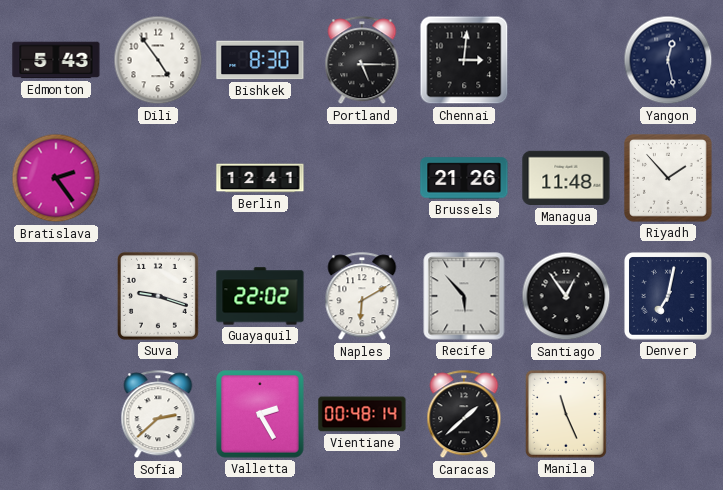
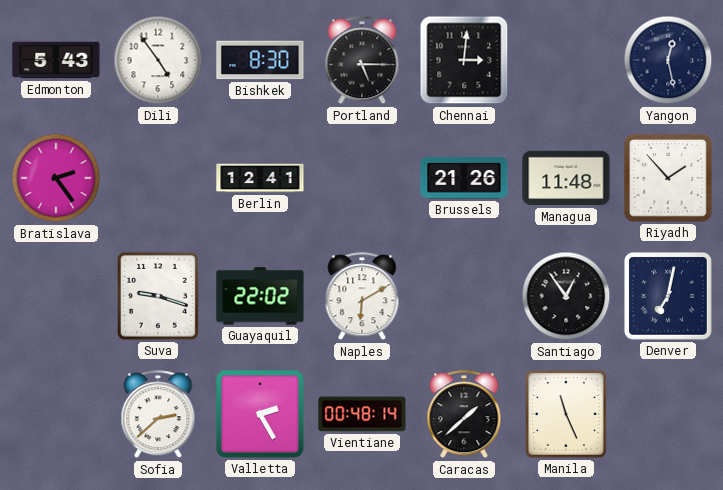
Recife: 5:53 -> none
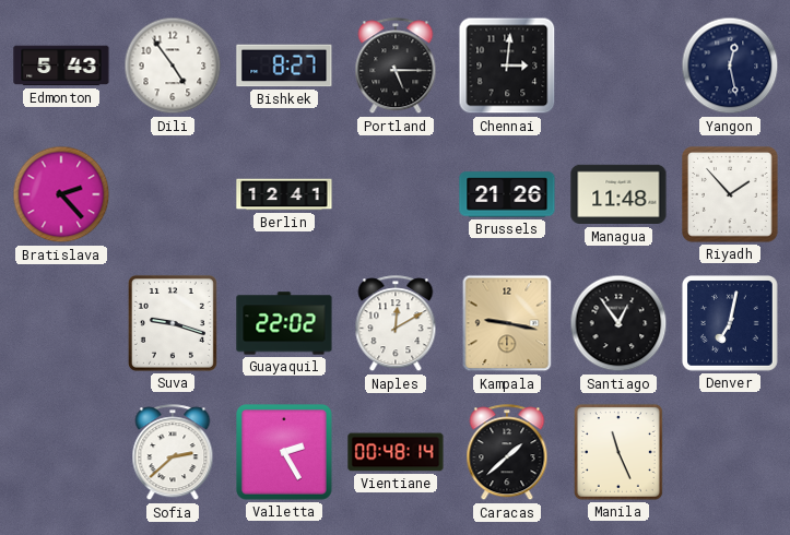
Bishkek: 8:30 -> 8:27
Bratislava: 2:24 -> 2:23
Naples: 6:10 -> 12:10
Kampala: none -> 9:17
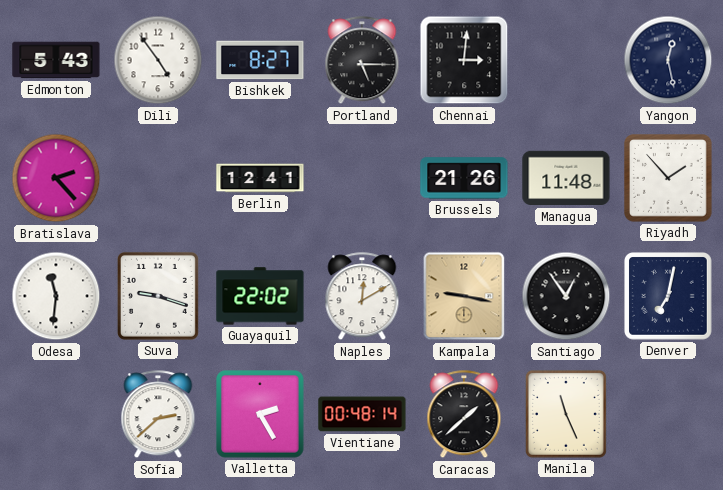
Odesa: none -> 11:31
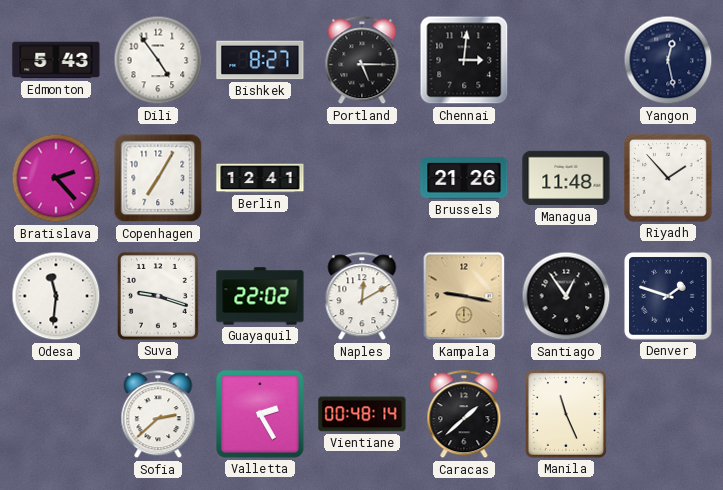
Copenhagen: none -> 7:05
Denver: 7:02 -> 1:48
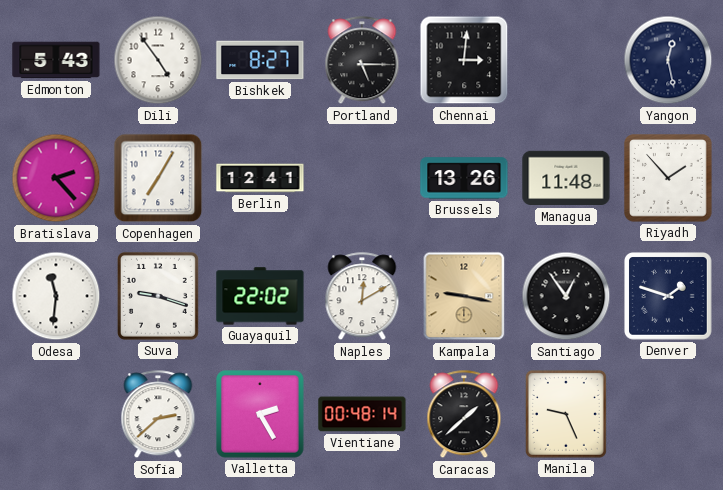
Brussels: 21:26 -> 13:26
Manila: 11:26 -> 9:26
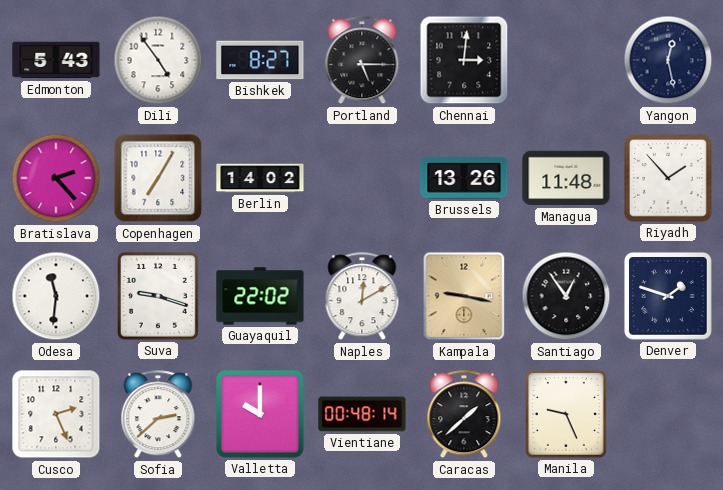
Berlin: 12:41 -> 14:02
Cusco: none -> 2:26
Valletta: 2:25 -> 10:00
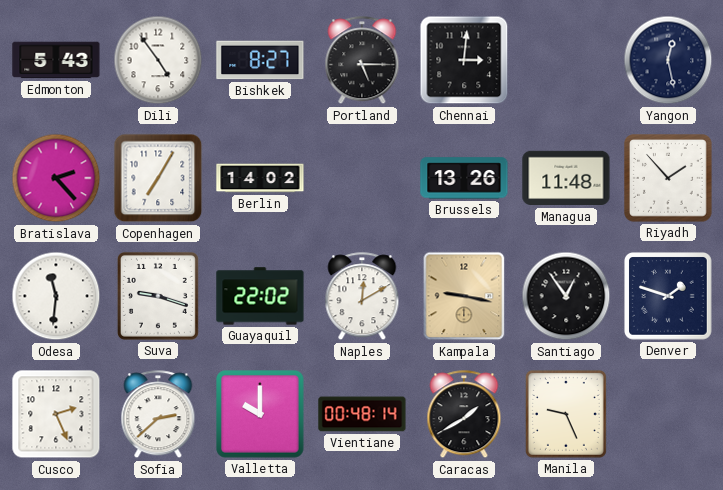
Caracas: 1:38 -> 1:40
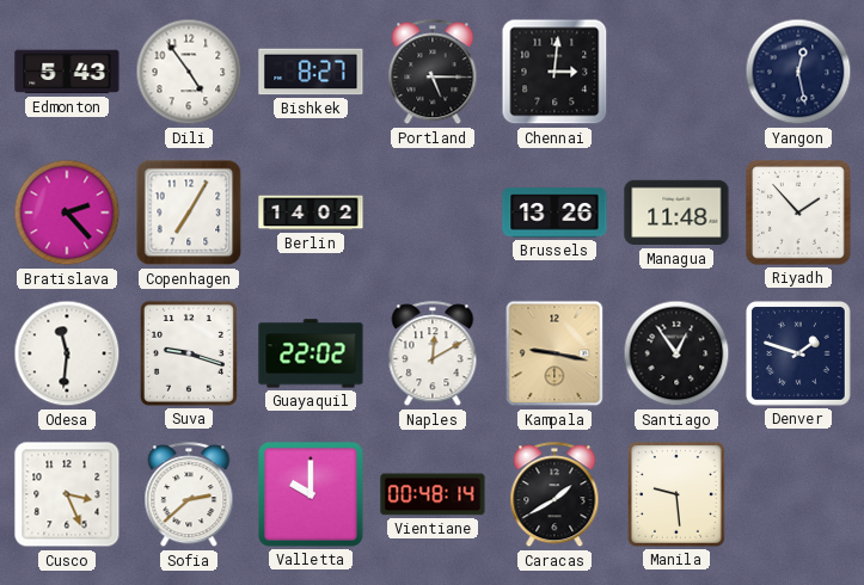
Cusco: 2:26 -> 3:26
Manila: 9:26 -> 9:29
